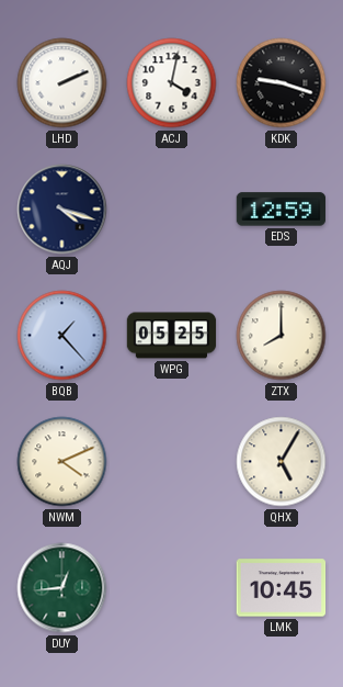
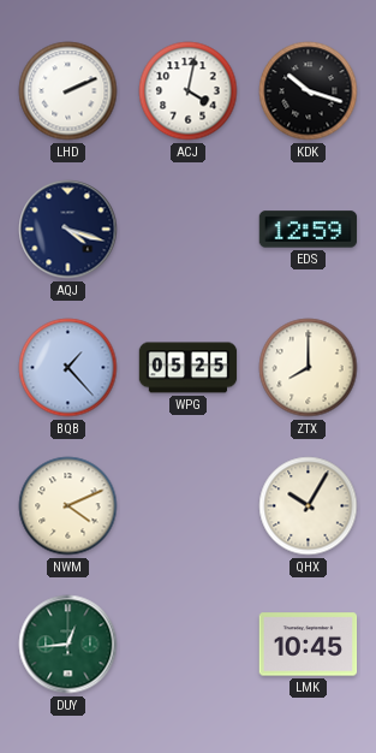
KDK: 9:18 -> 10:18
QHX: 5:05 -> 10:05
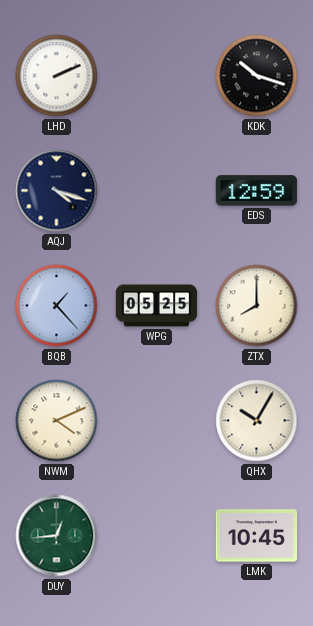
ACJ: 4:02 -> none
